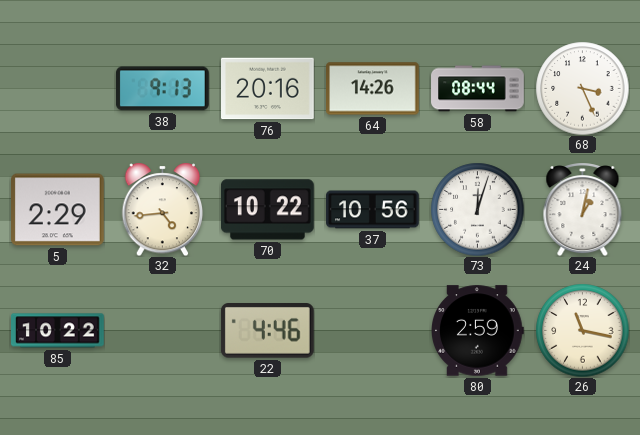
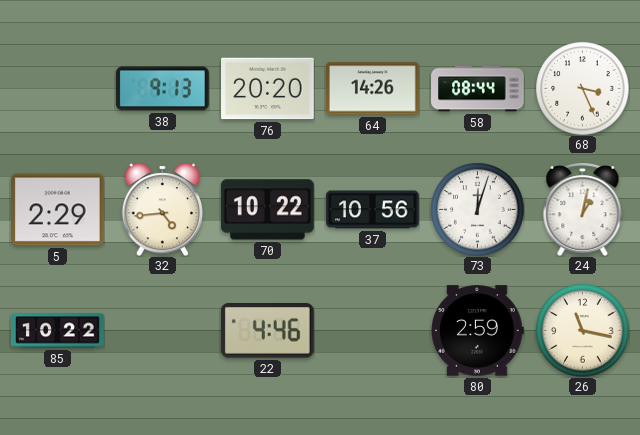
76: 20:16 -> 20:20
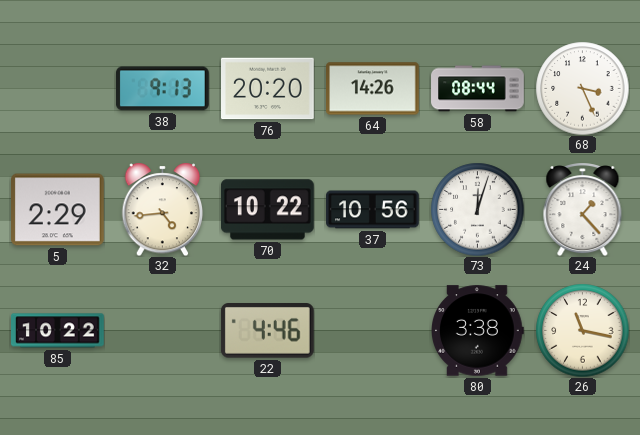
24: 1:02 -> 1:23
80: 2:59 -> 3:38
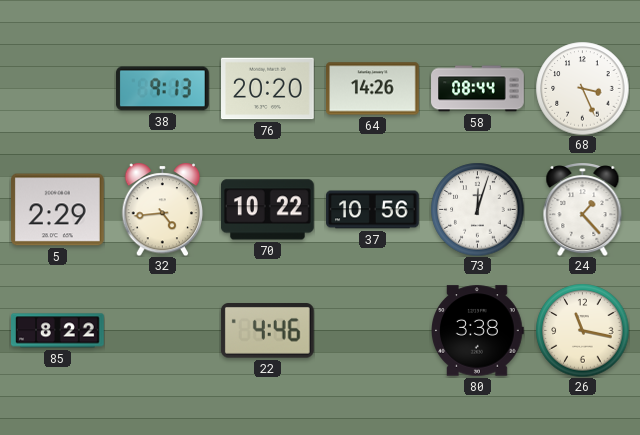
85: 10:22 -> 8:22
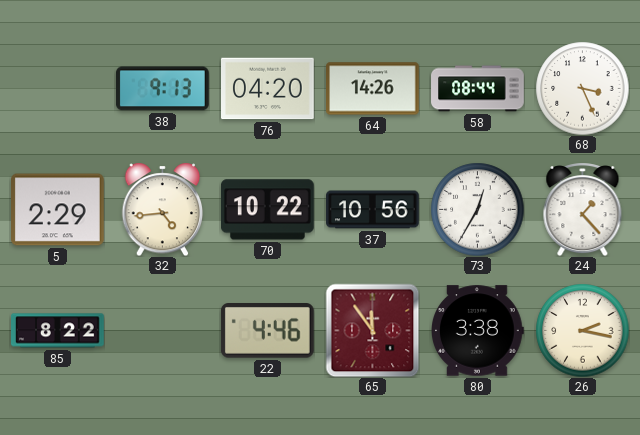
76: 20:20 -> 04:20
73: 12:03 -> 12:35
65: none -> 11:54
26: 11:17 -> 2:17
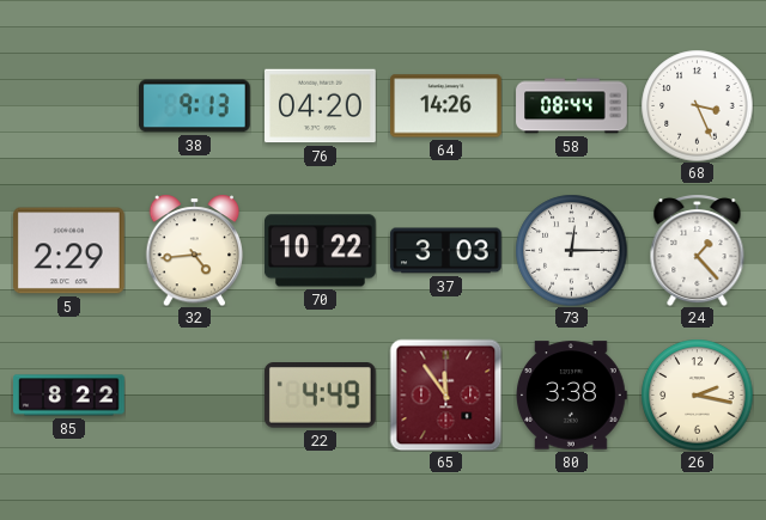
37: 10:56 -> 3:03
73: 12:35 -> 12:15
22: 4:46 -> 4:49
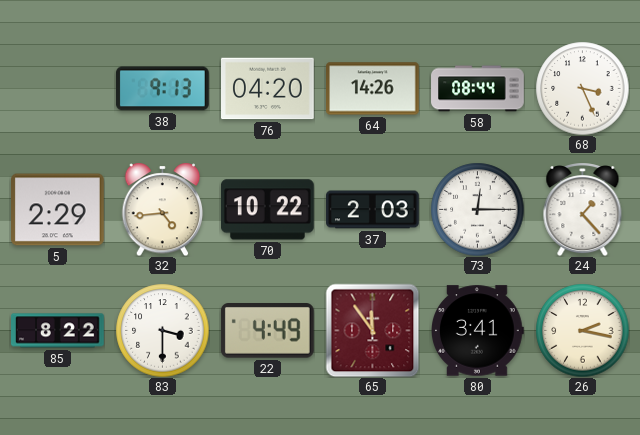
37: 3:03 -> 2:03
83: none -> 3:30
80: 3:38 -> 3:41
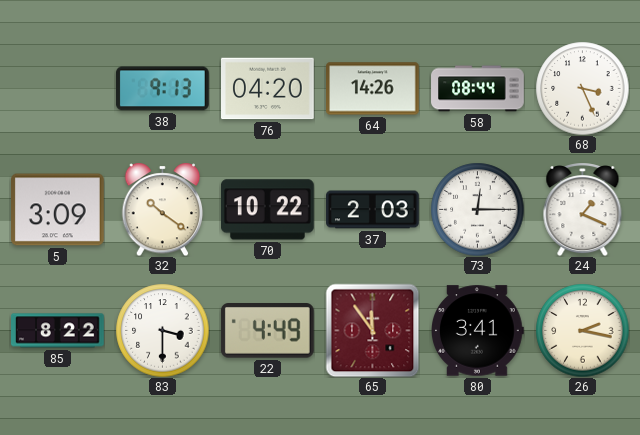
5: 2:29 -> 3:09
32: 4:44 -> 10:21
24: 1:23 -> 1:19
